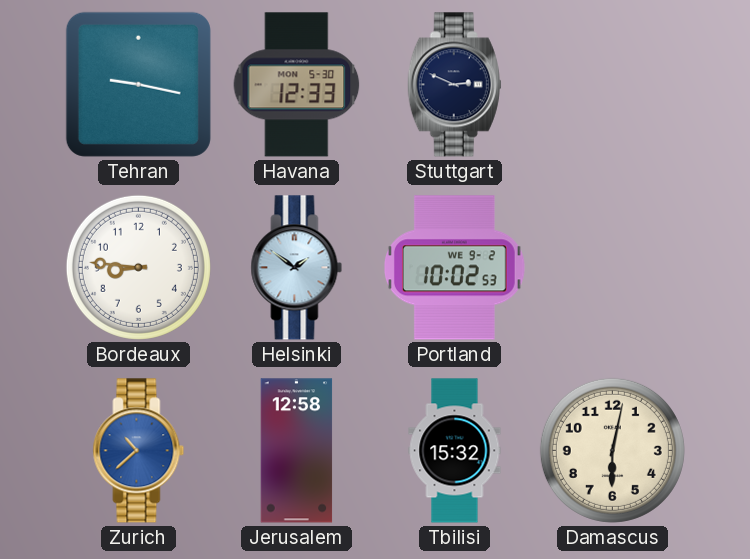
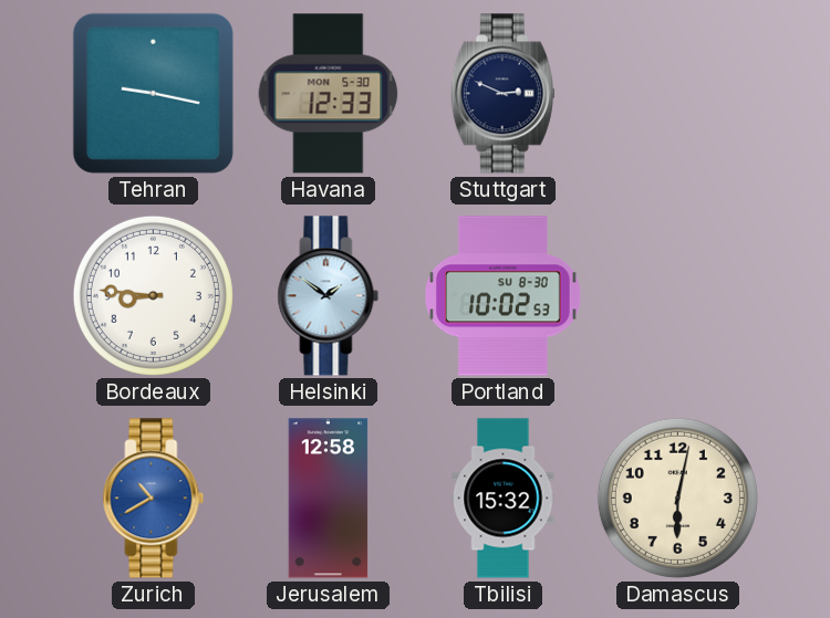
Portland date: WE 9-2 -> SU 8-30
Zurich: 10:38 -> 10:40
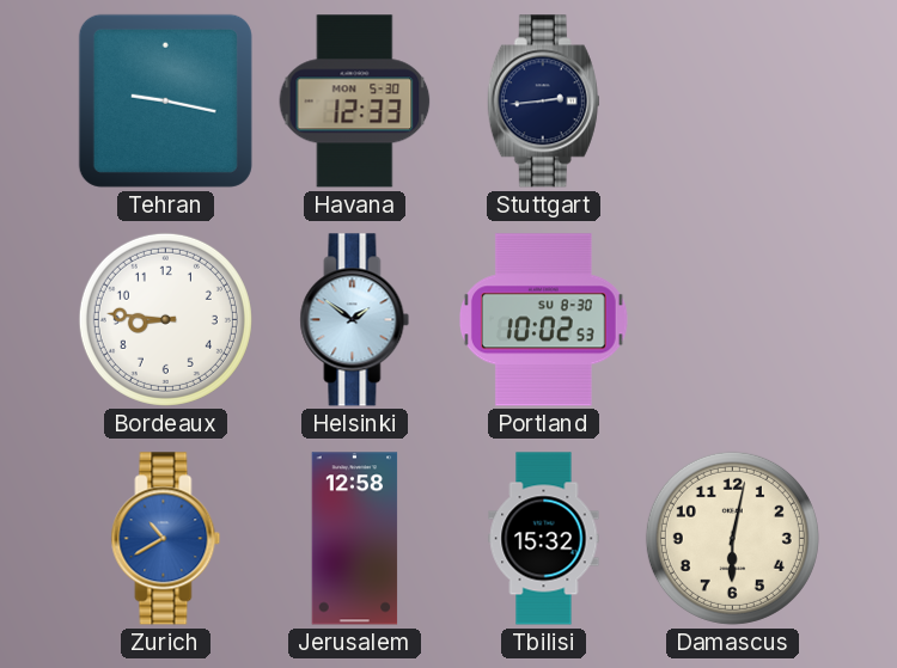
Stuttgart: 2:49 -> 2:44
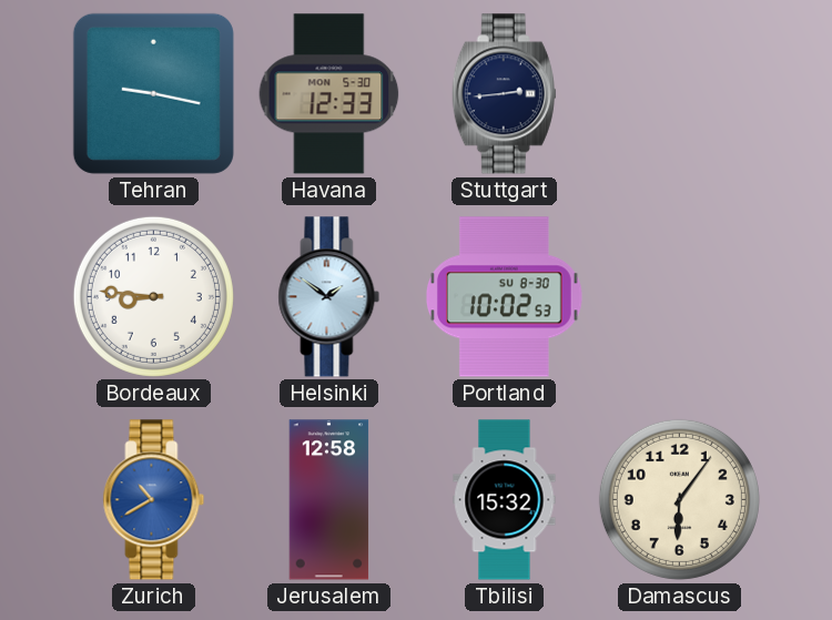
Damascus: 6:02 -> 6:06
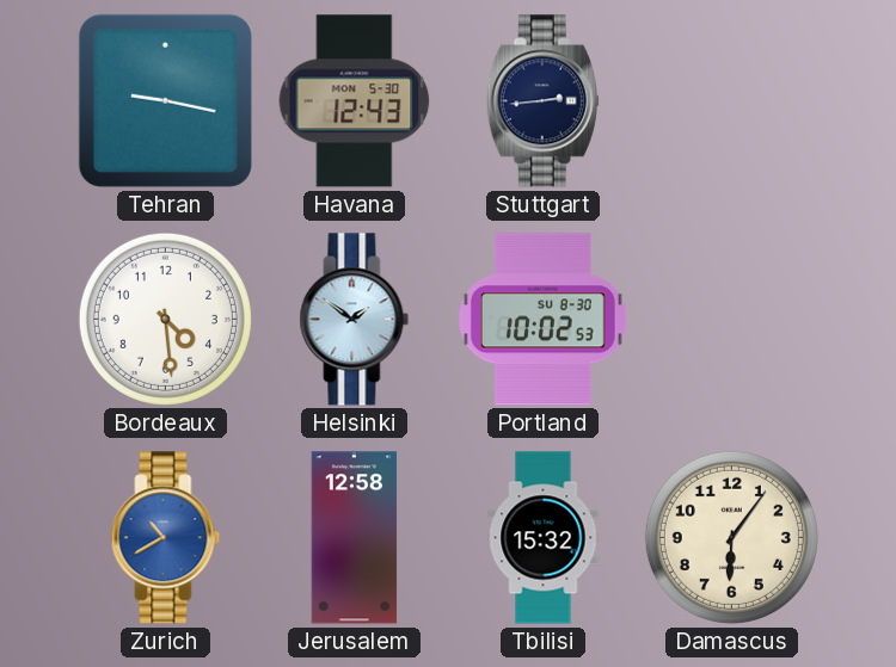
Havana: 12:33 -> 12:43
Bordeaux: 8:46 -> 4:29
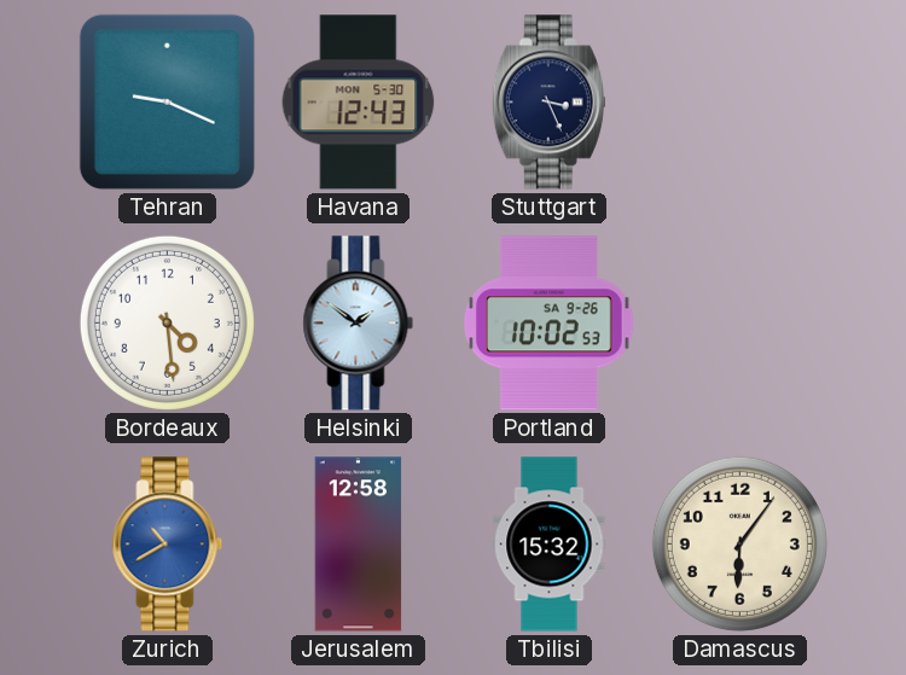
Tehran: 9:17 -> 9:19
Stuttgart: 2:44 -> 3:26
Portland date: SU 8-30 -> SA 9-26
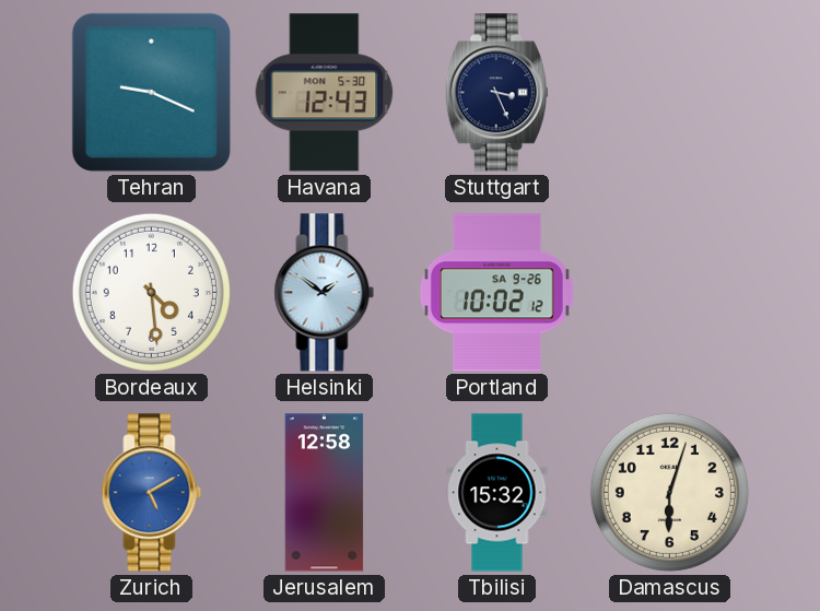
Portland: 10:02:53 -> 10:02:12
Zurich: 10:40 -> 5:10
Damascus: 6:06 -> 6:03
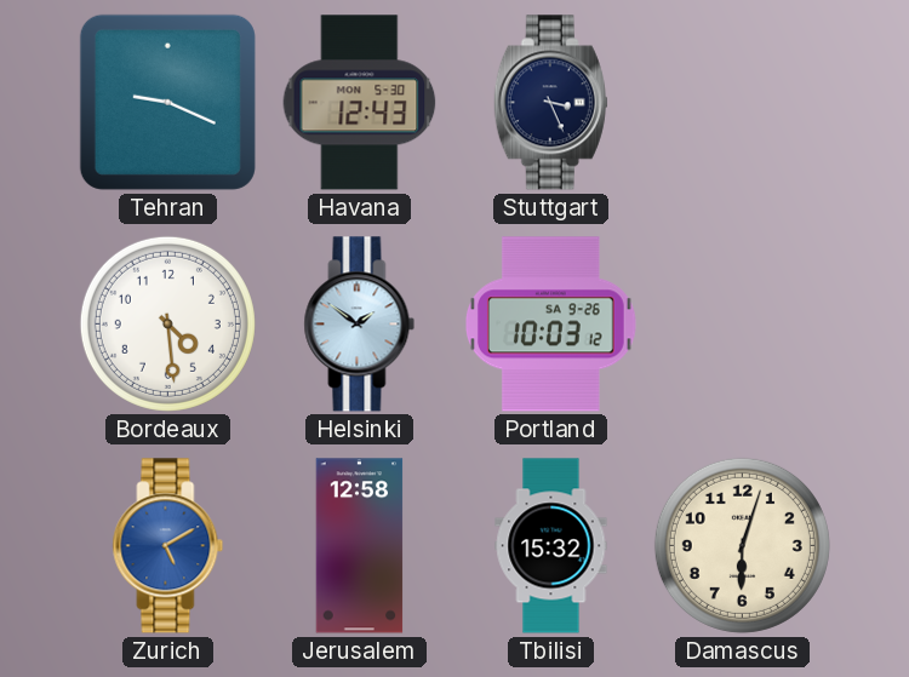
Portland: 10:02 -> 10:03
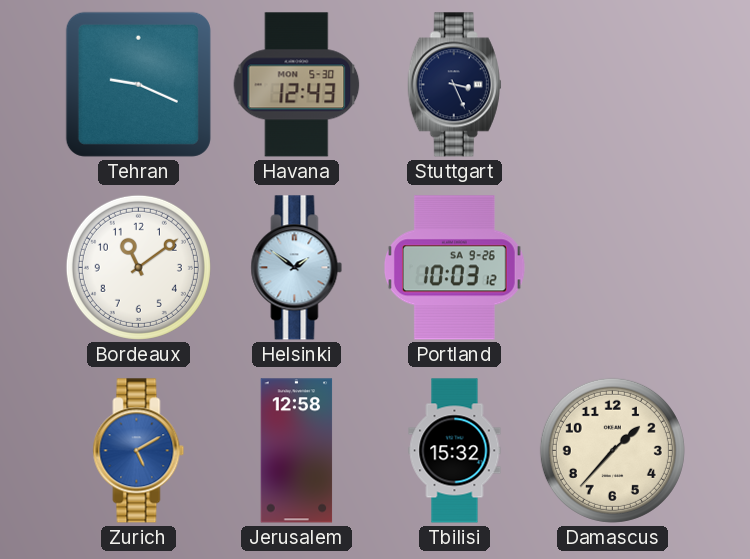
Bordeaux: 4:29 -> 11:09
Damascus: 6:03 -> 1:37
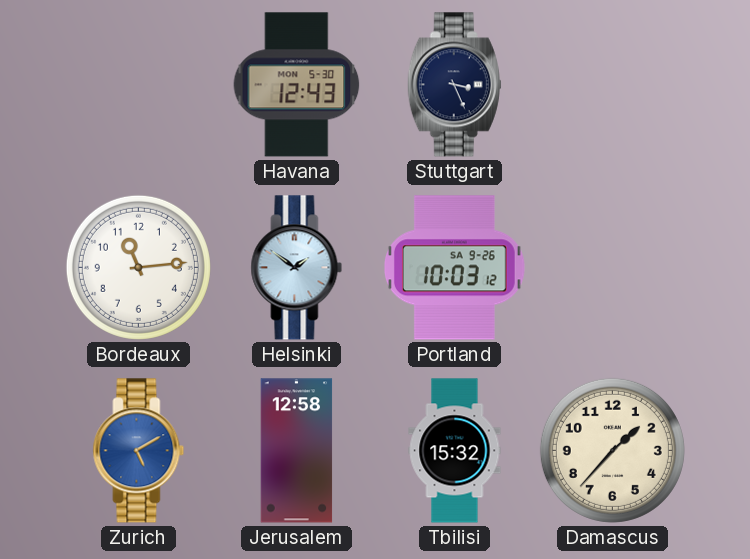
Tehran: 9:19 -> none
Bordeaux: 11:09 -> 11:14
